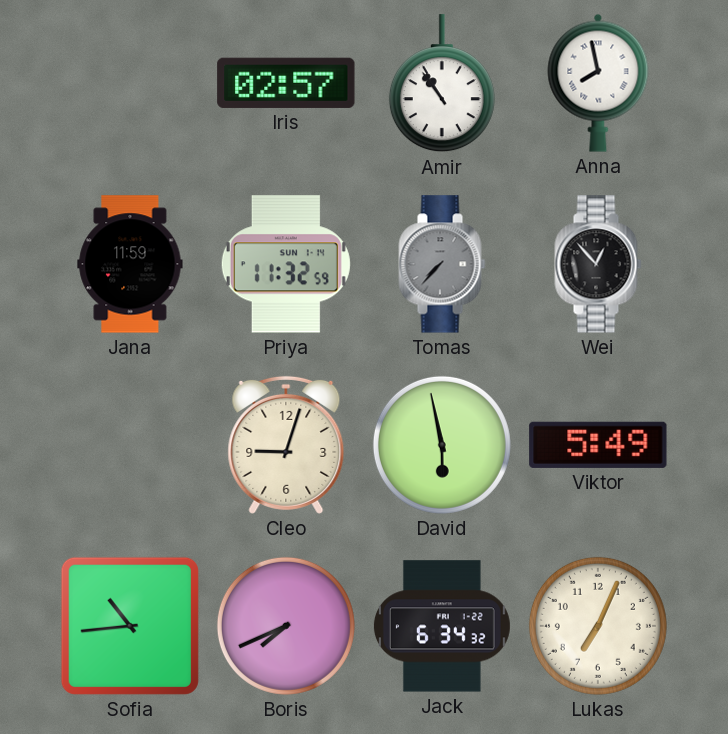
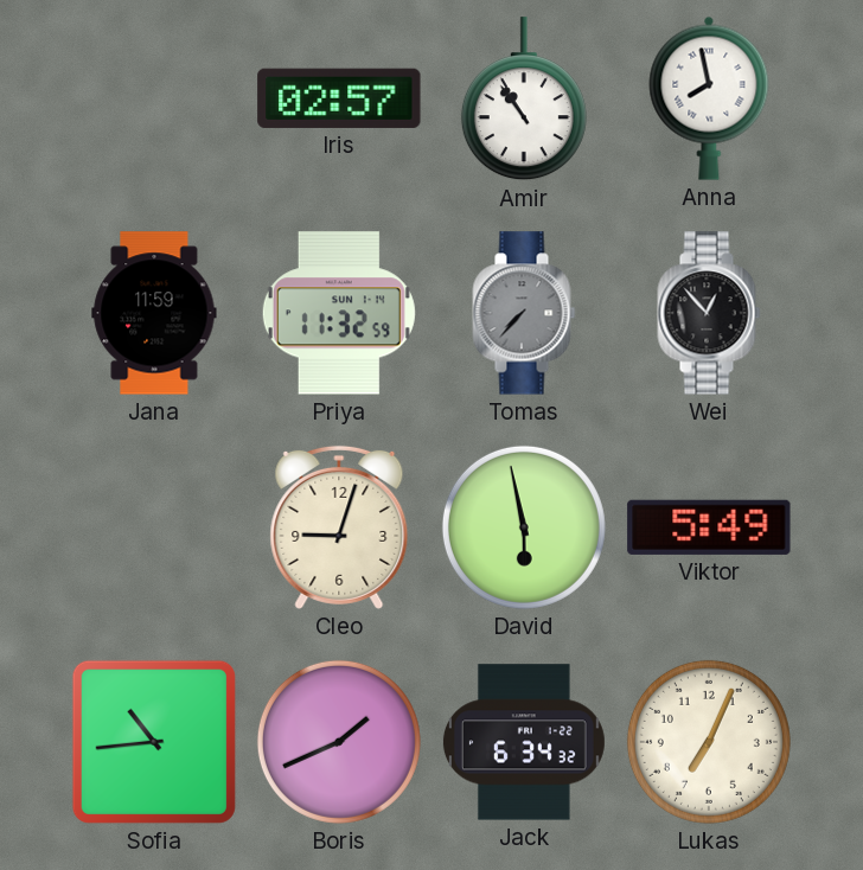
Boris: 7:41 -> 1:41
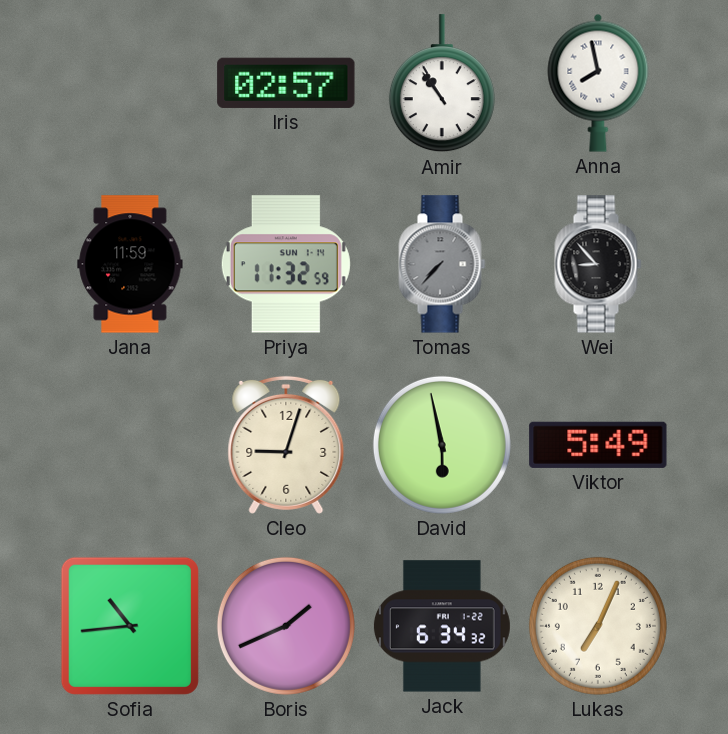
Wei: 12:53 -> 8:53
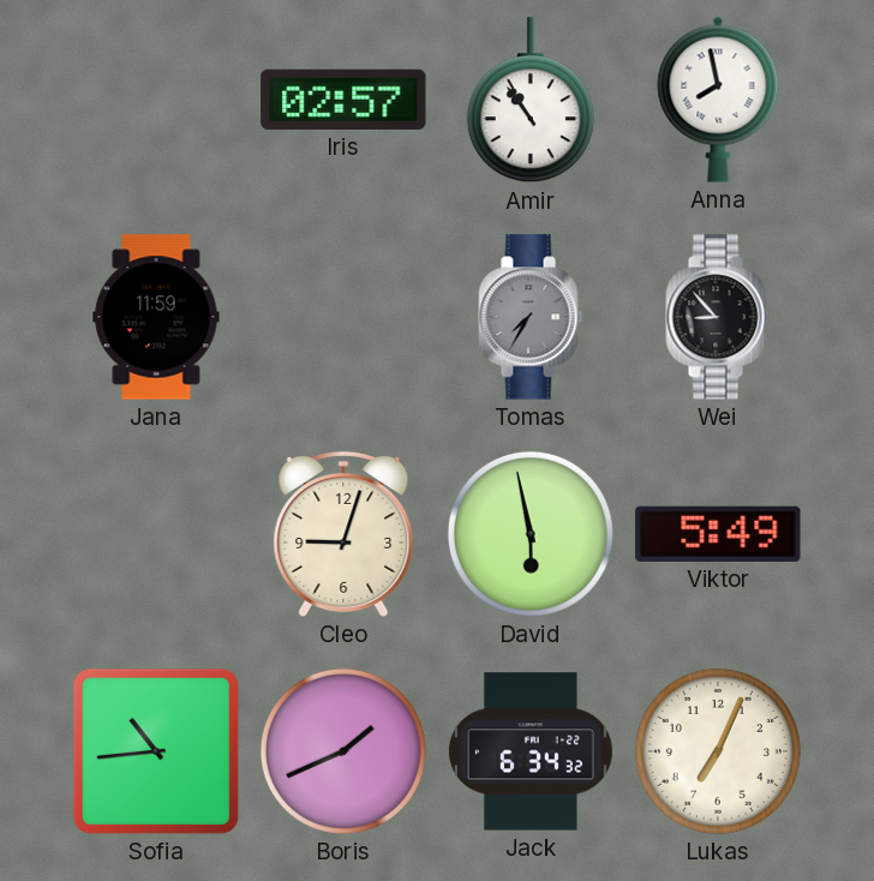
Priya: 11:32 -> none
Tomas: 7:37 -> 7:35
